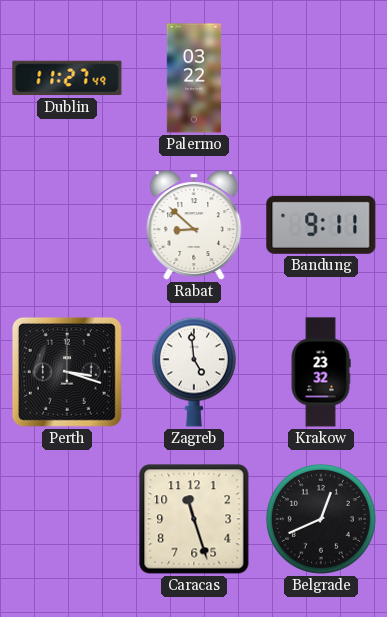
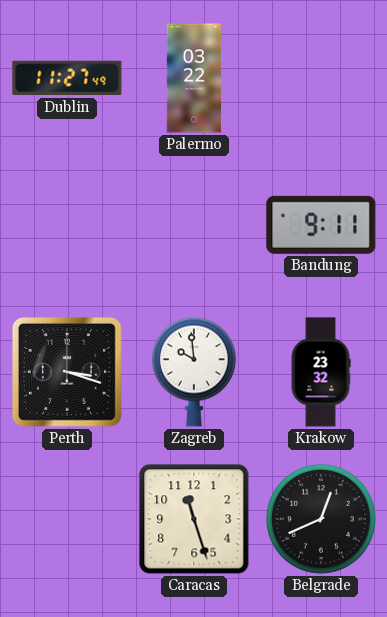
Rabat: 8:52 -> none
Zagreb: 4:59 -> 9:59
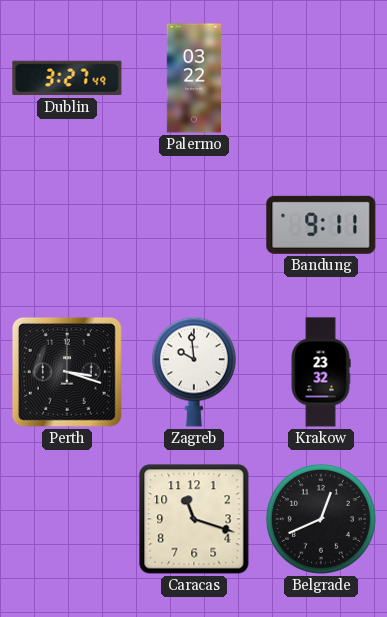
Dublin: 11:27 -> 3:27
Caracas: 11:27 -> 11:18
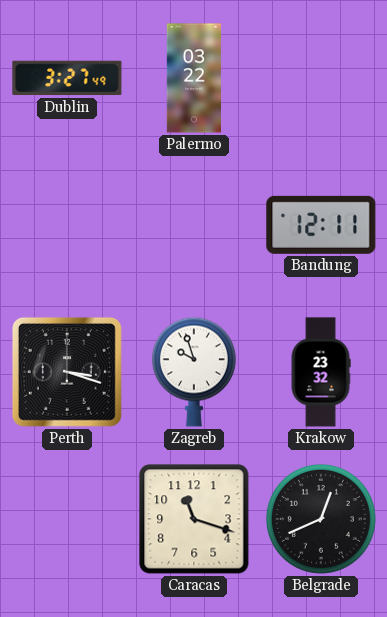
Bandung: 9:11 -> 12:11
Zagreb: 9:59 -> 9:57
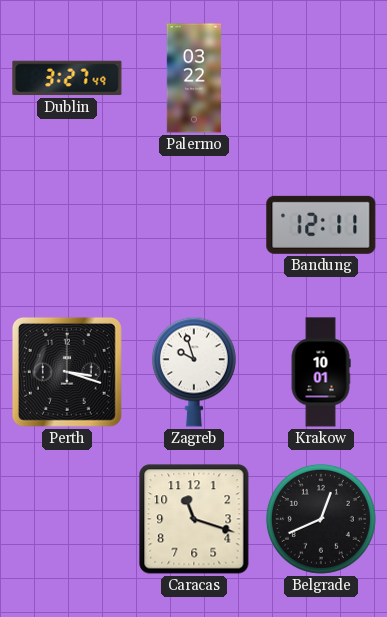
Krakow: 23:32 -> 10:01
